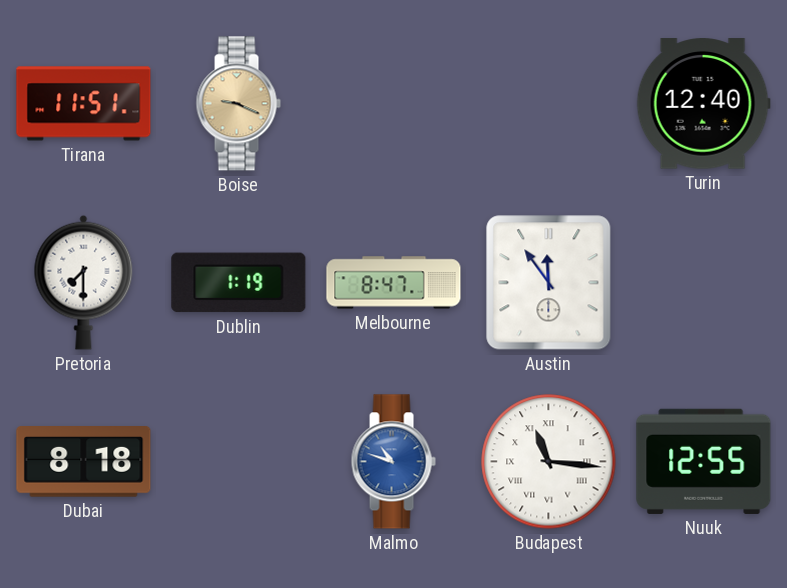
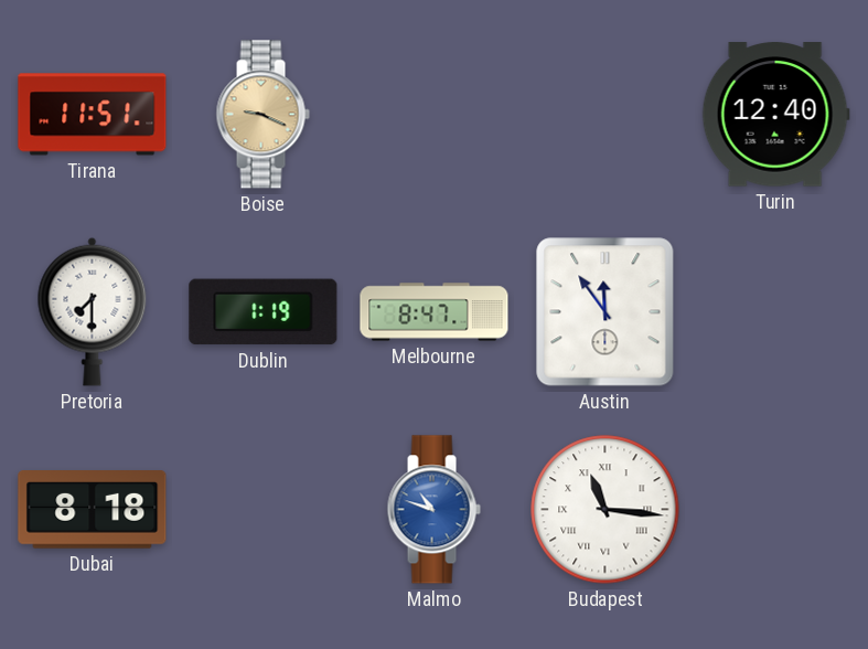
Nuuk: 12:55 -> none
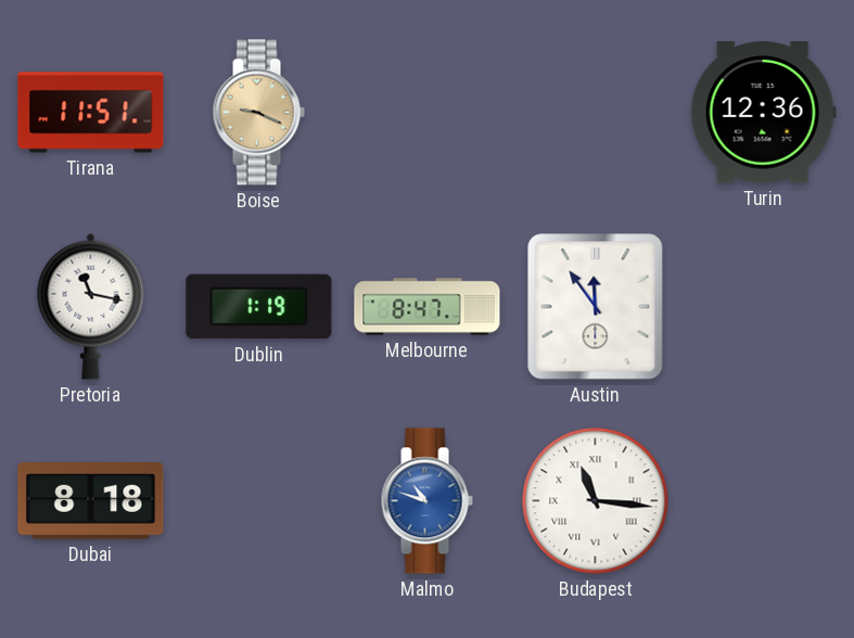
Turin: 12:40 -> 12:36
Pretoria: 7:30 -> 11:17
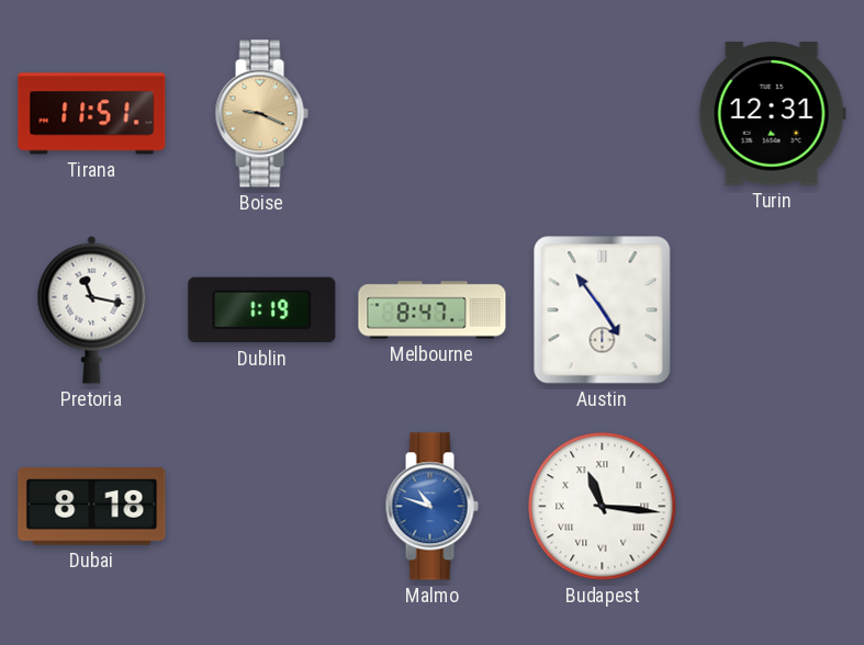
Turin: 12:36 -> 12:31
Austin: 11:54 -> 4:54
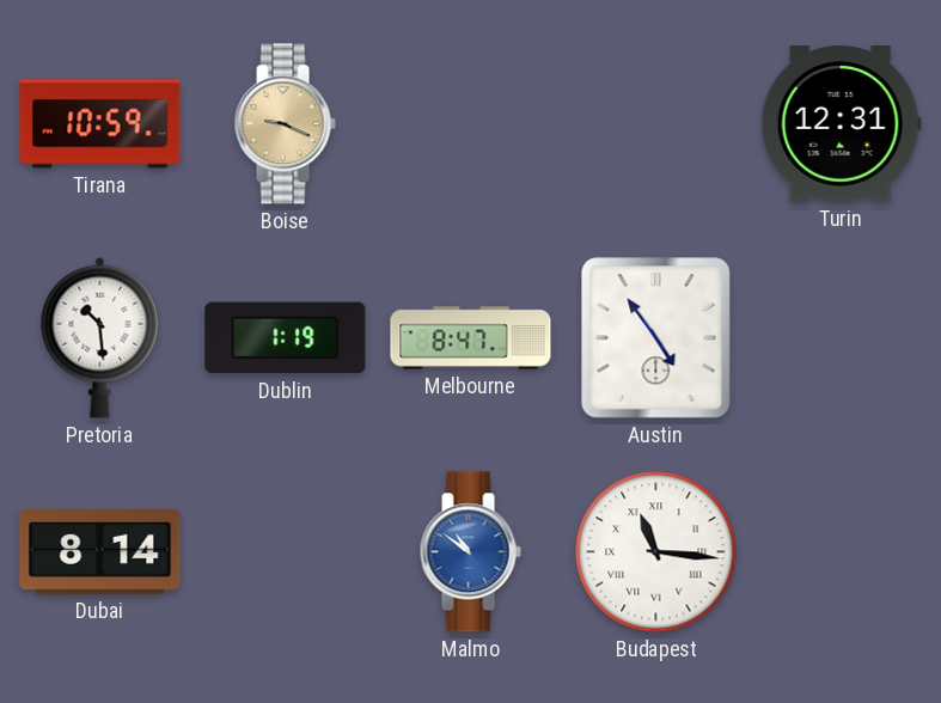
Tirana: 11:51 -> 10:59
Pretoria: 11:17 -> 10:29
Dubai: 8:18 -> 8:14
Malmo: 10:48 -> 10:51
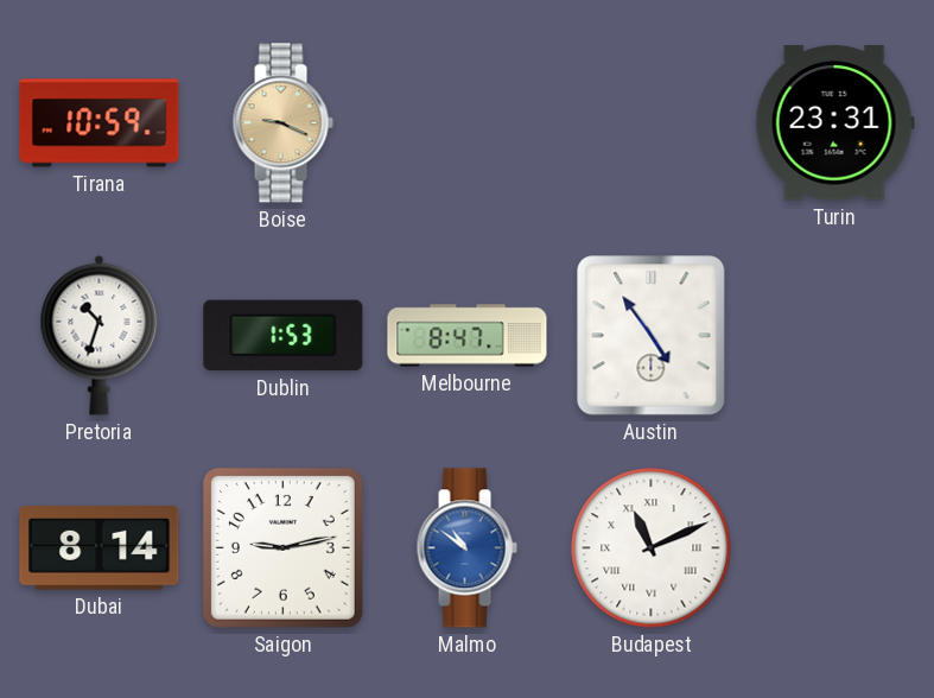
Turin: 12:31 -> 23:31
Pretoria: 10:29 -> 10:33
Dublin: 1:19 -> 1:53
Saigon: none -> 9:13
Budapest: 11:16 -> 11:11
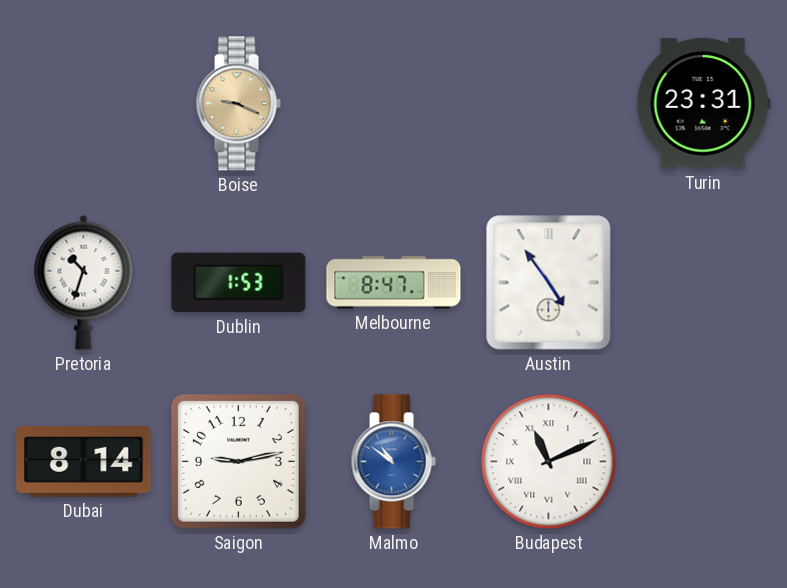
Tirana: 10:59 -> none
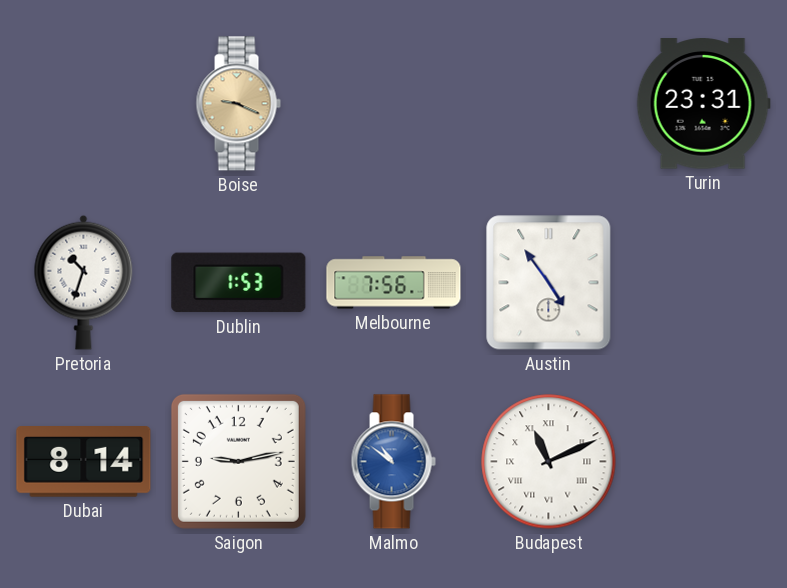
Melbourne: 8:47 -> 7:56
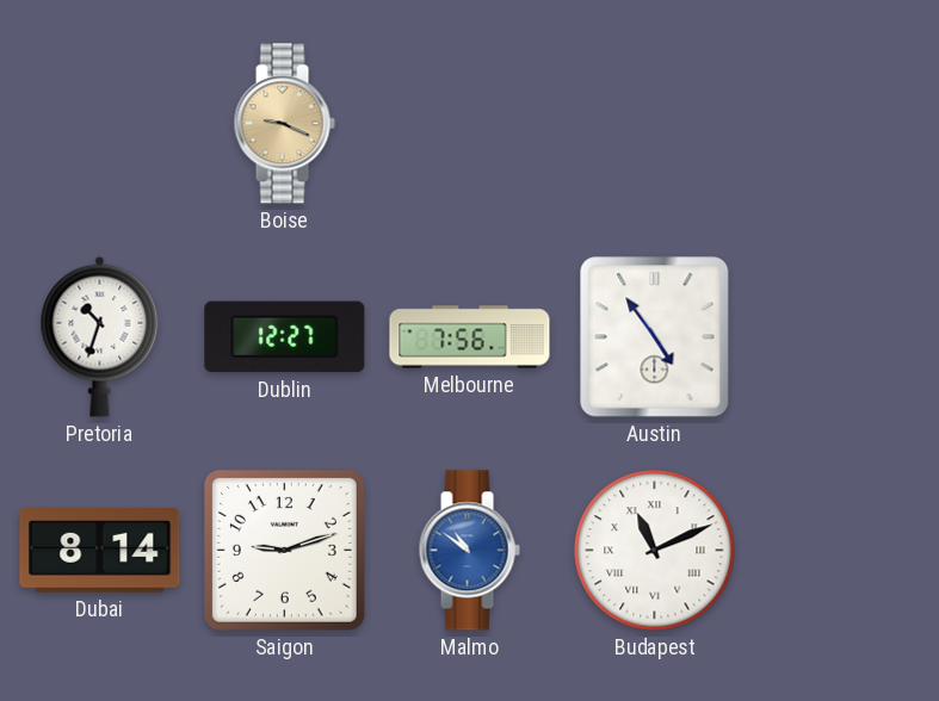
Turin: 23:31 -> none
Dublin: 1:53 -> 12:27
Saigon: 9:13 -> 9:12
